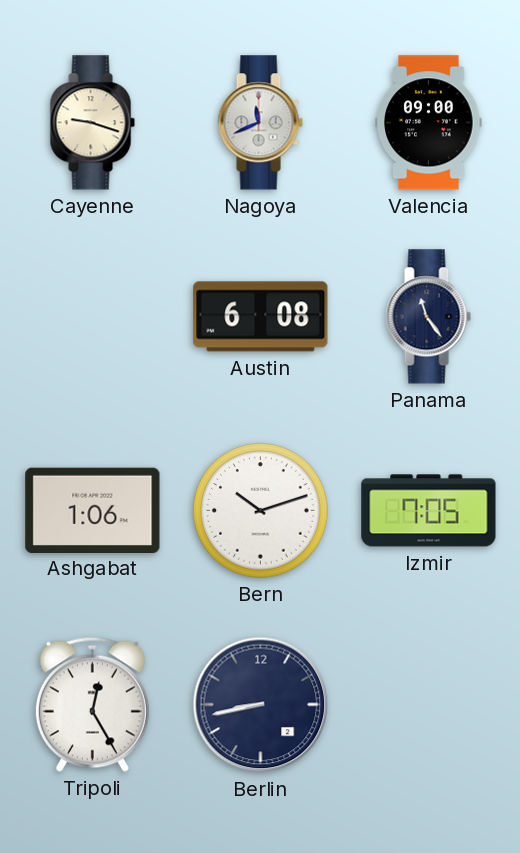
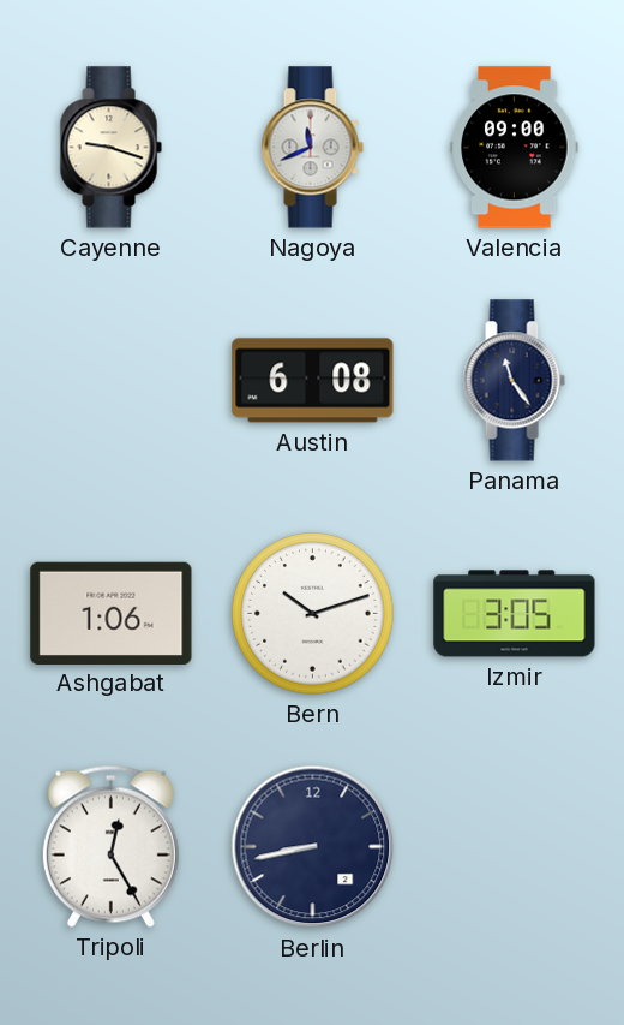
Izmir: 7:05 -> 3:05
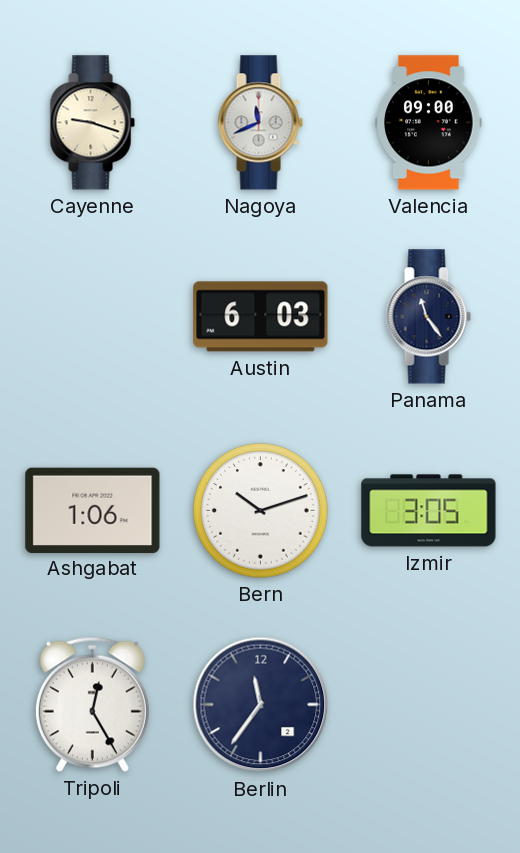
Austin: 6:08 -> 6:03
Berlin: 8:43 -> 11:36
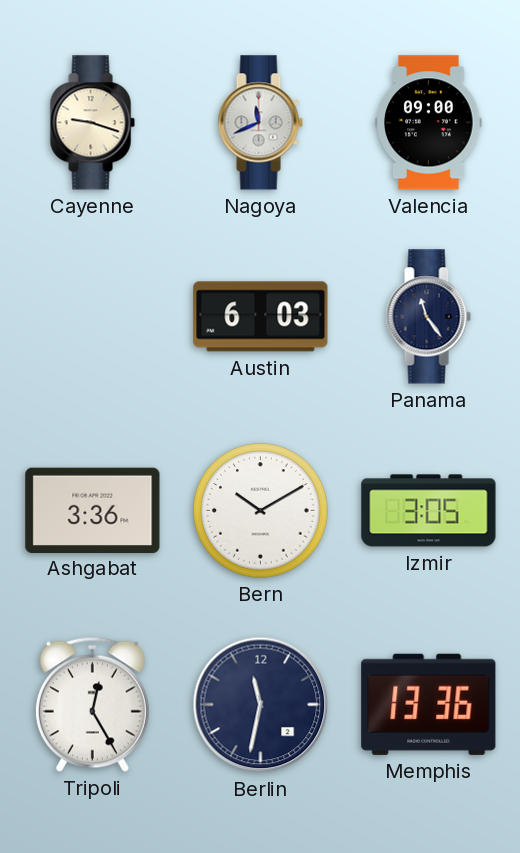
Ashgabat: 1:06 -> 3:36
Bern: 10:12 -> 10:10
Berlin: 11:36 -> 11:32
Memphis: none -> 13:36
